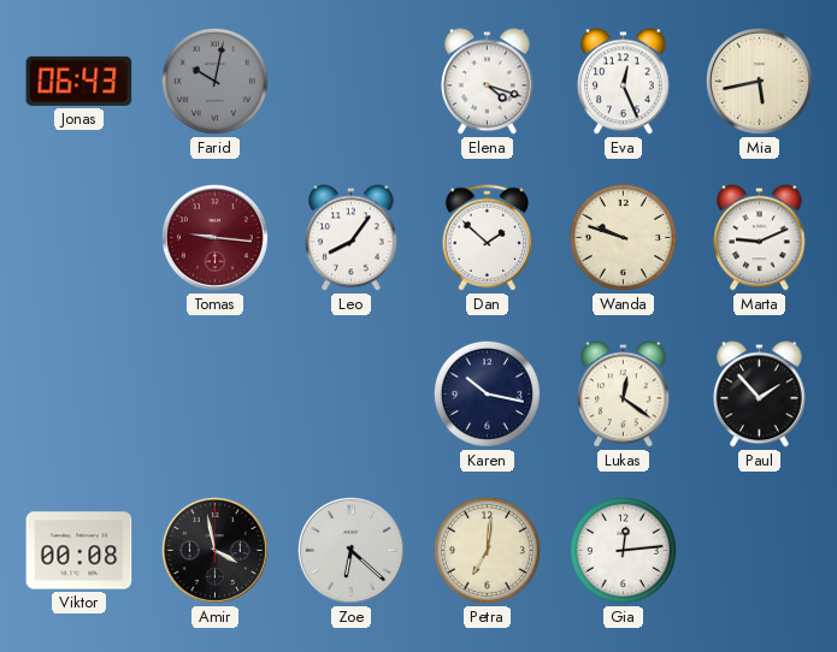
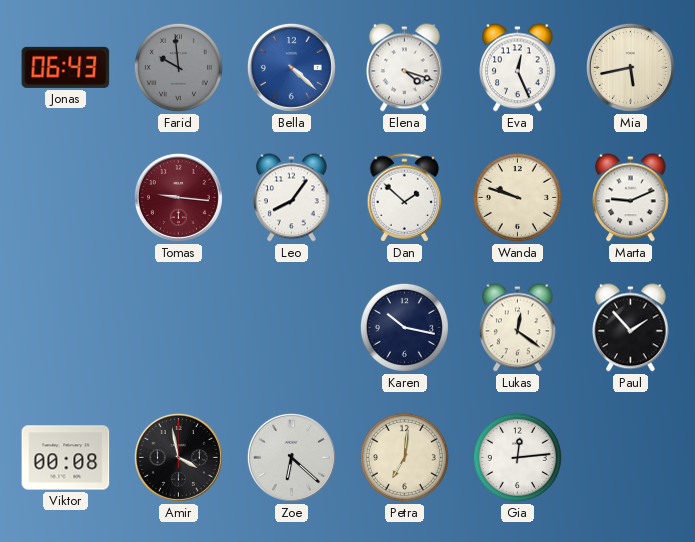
Farid: 10:02 -> 9:59
Bella: none -> 4:22
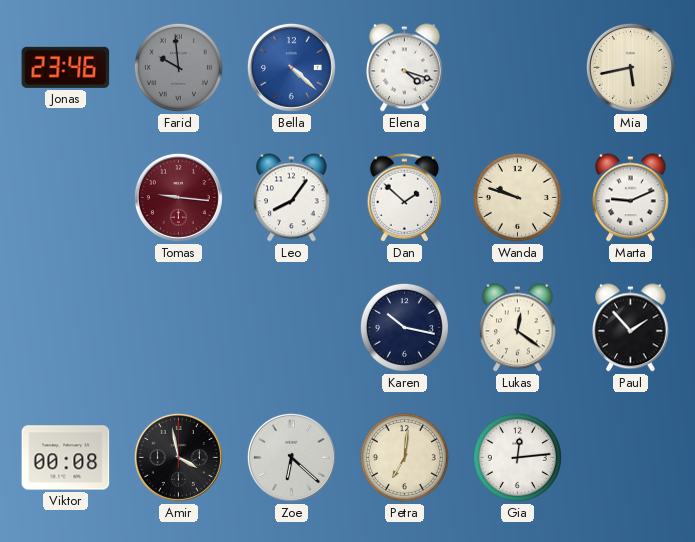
Jonas: 06:43 -> 23:46
Eva: 12:26 -> none
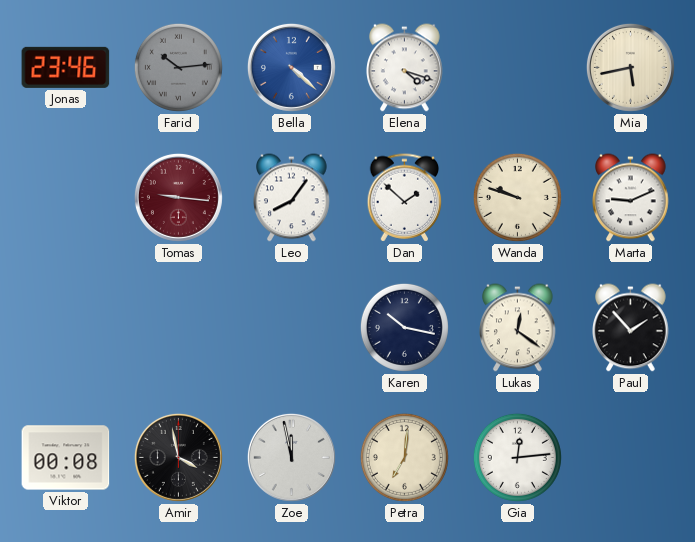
Farid: 9:59 -> 10:14
Zoe: 6:22 -> 11:58
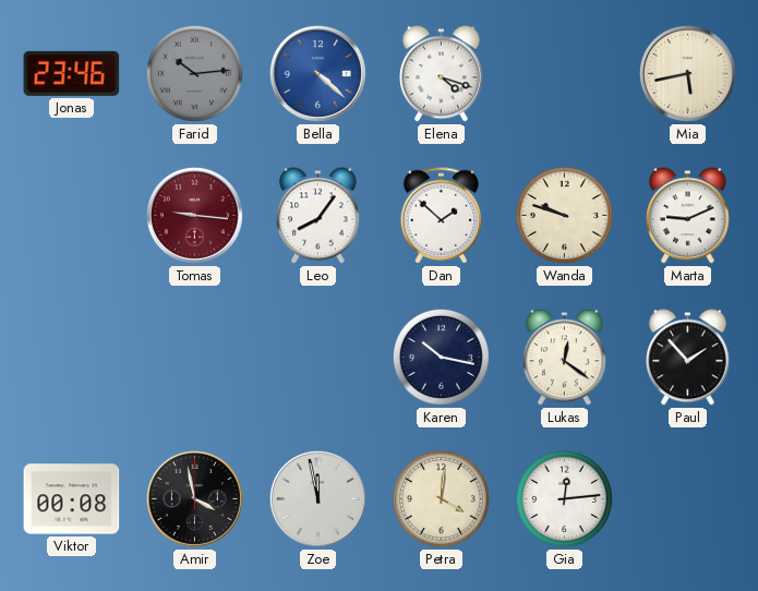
Petra: 7:01 -> 4:01
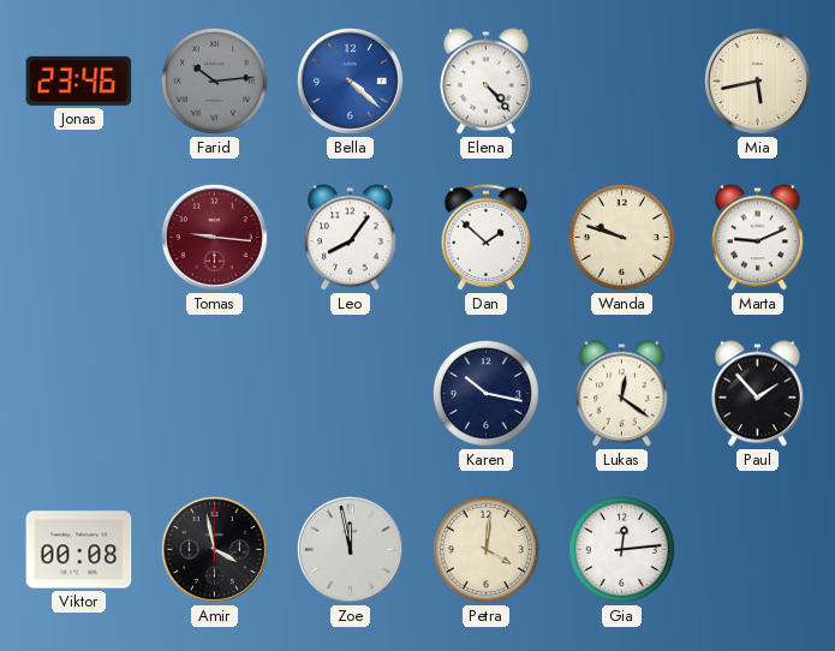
Elena: 4:18 -> 4:23
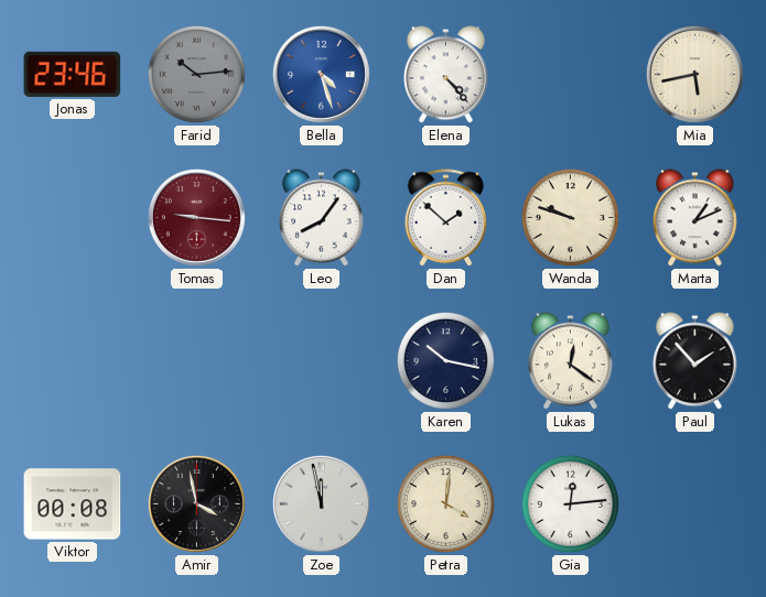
Bella: 4:22 -> 4:27
Marta: 9:11 -> 1:11
